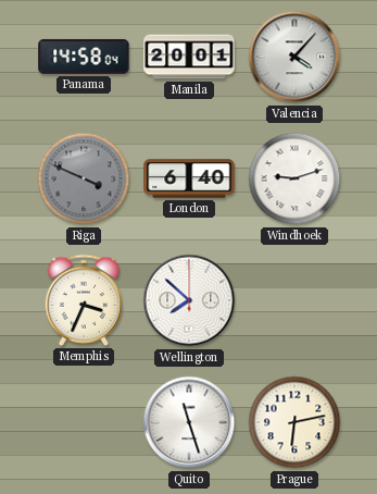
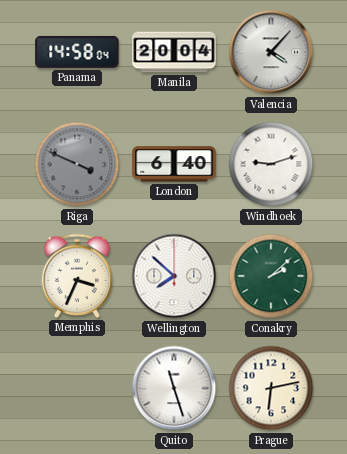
Manila: 20:01 -> 20:04
Conakry: none -> 2:08
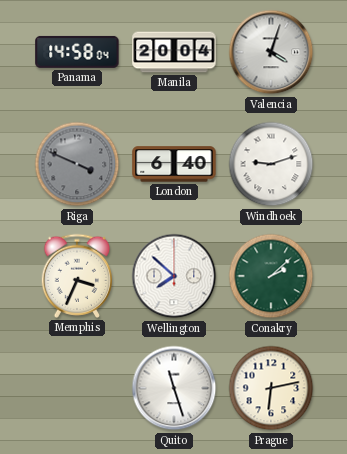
Valencia: 4:07 -> 4:03
